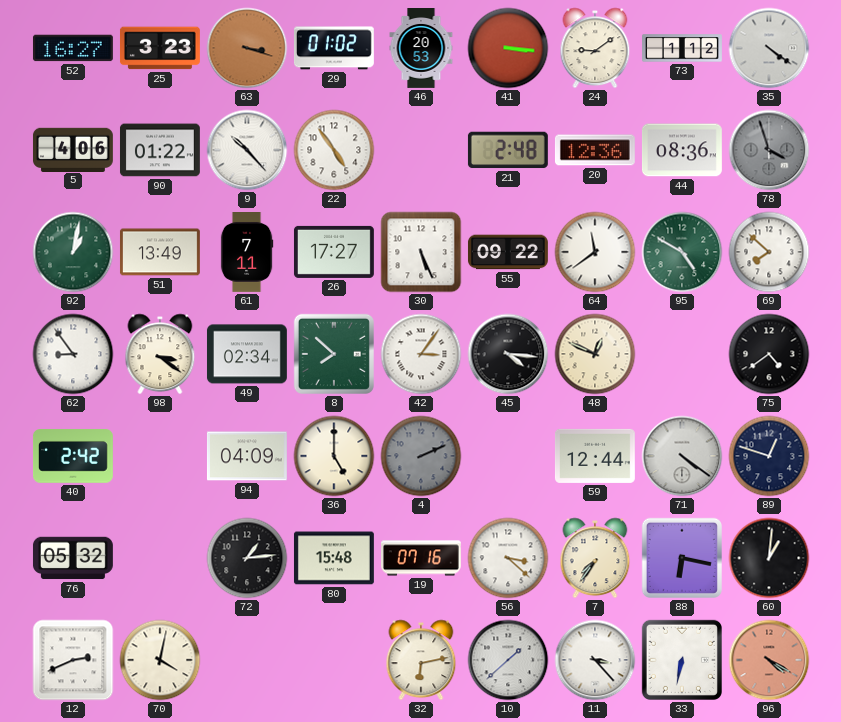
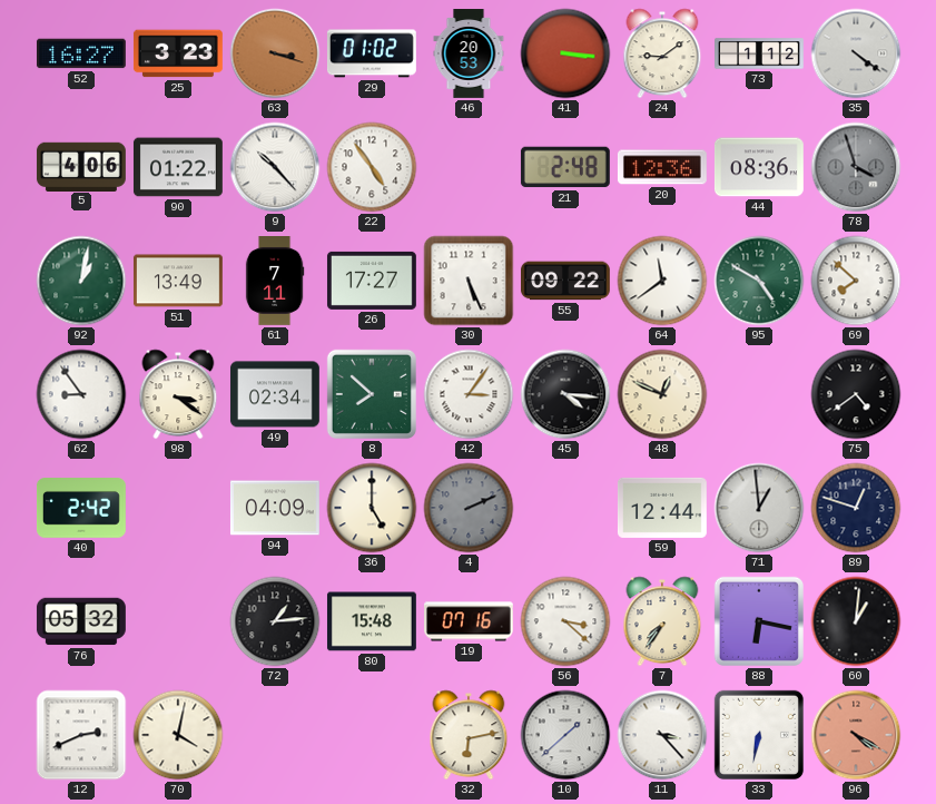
71: 4:21 -> 12:59
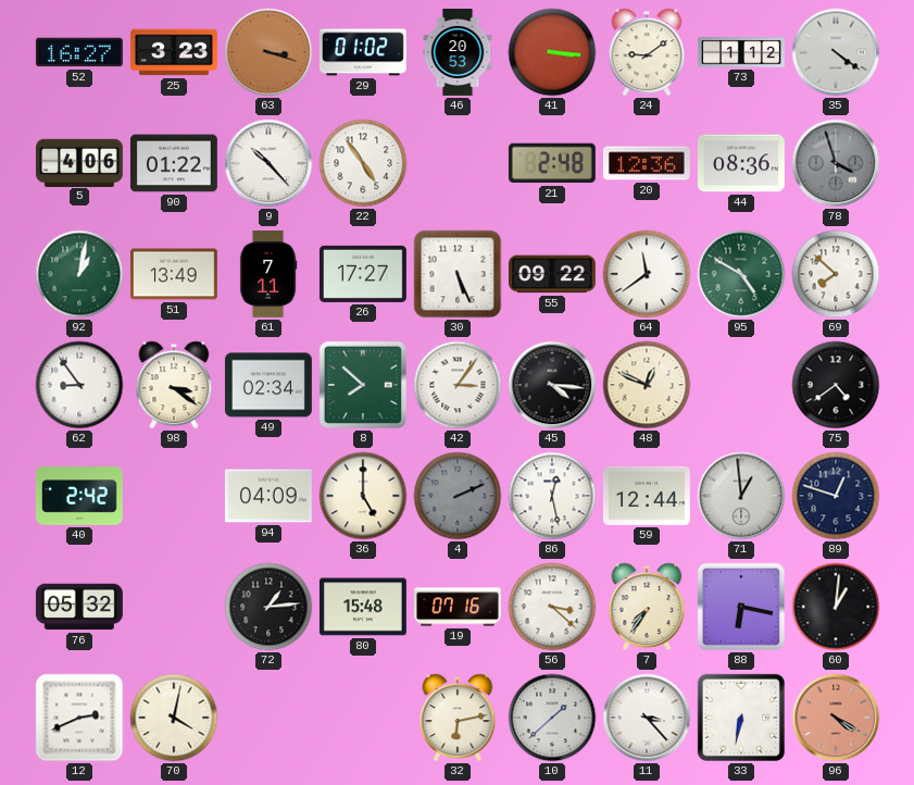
86: none -> 12:28
